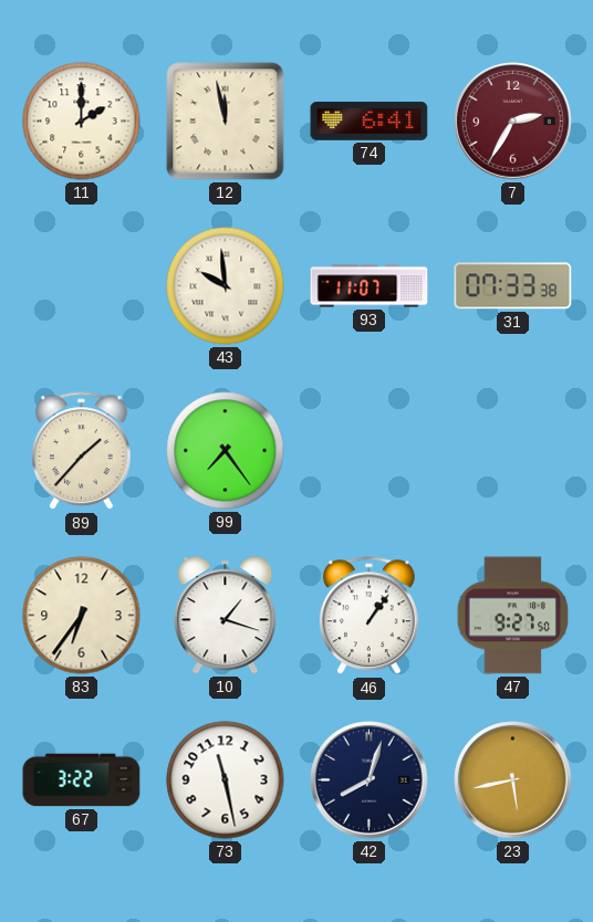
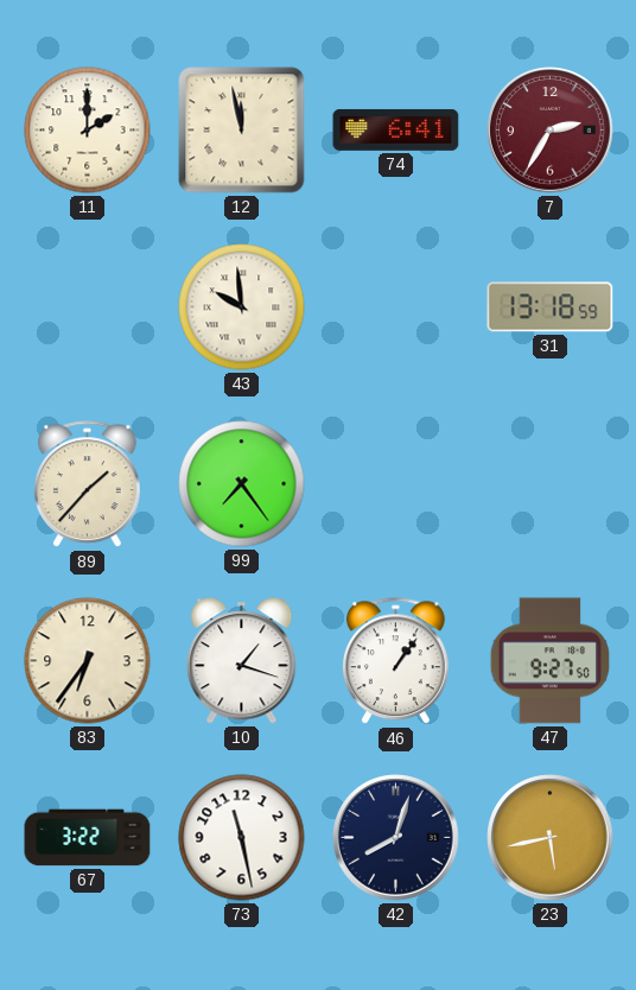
93: 11:07 -> none
31: 07:33 -> 13:18
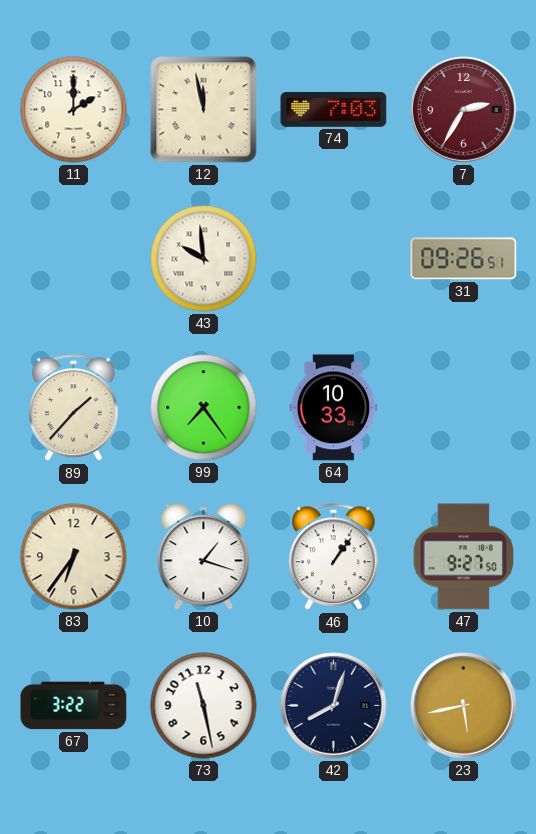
74: 6:41 -> 7:03
31: 13:18 -> 09:26
64: none -> 10:33
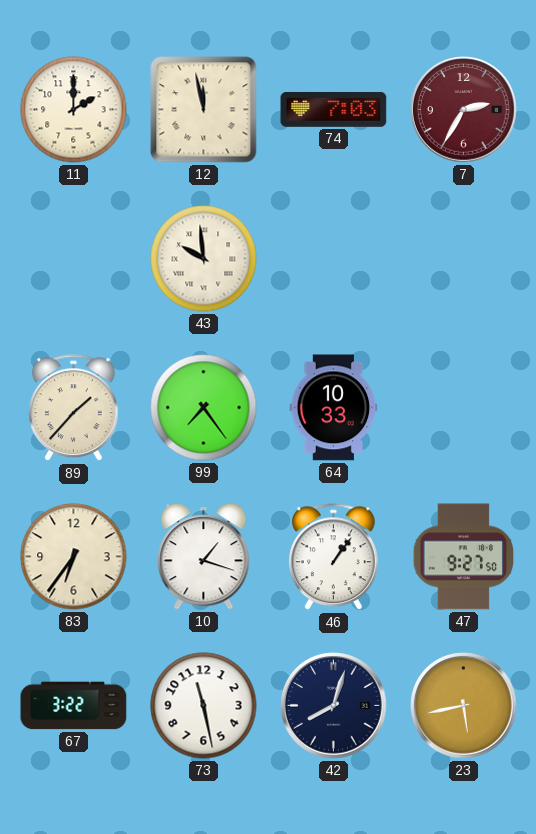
31: 09:26 -> none
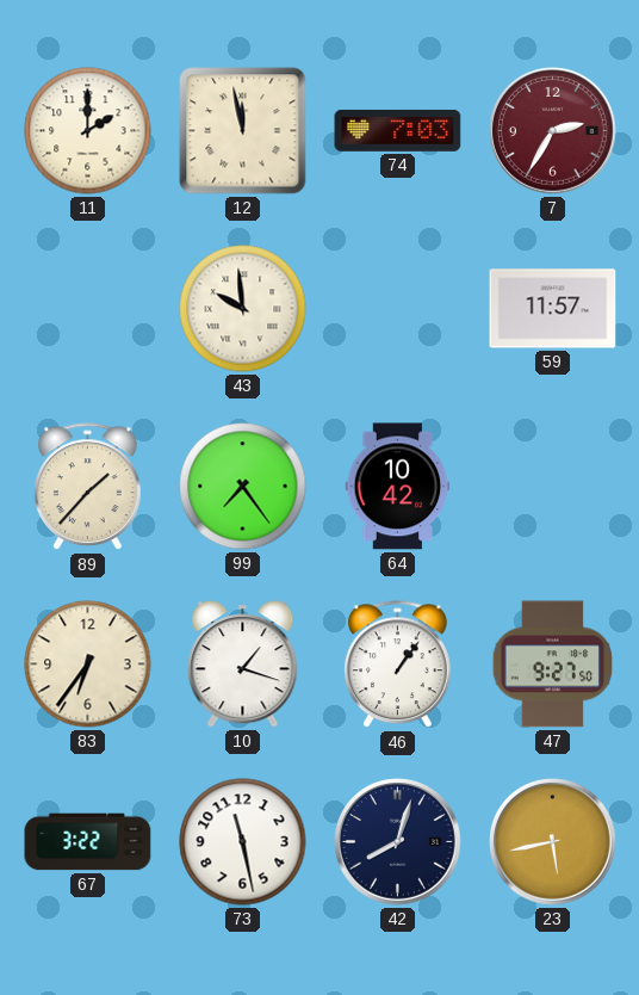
59: none -> 11:57
64: 10:33 -> 10:42
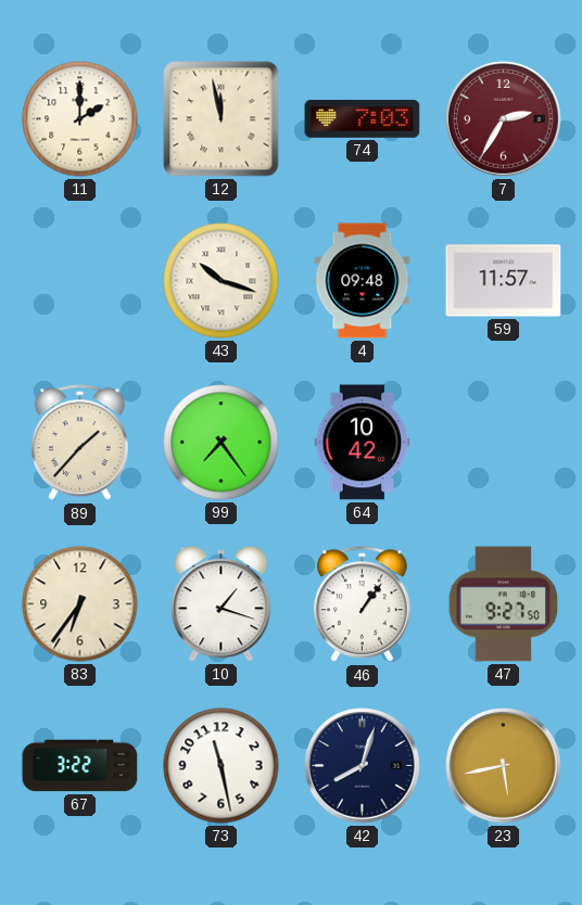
43: 9:59 -> 10:18
4: none -> 09:48
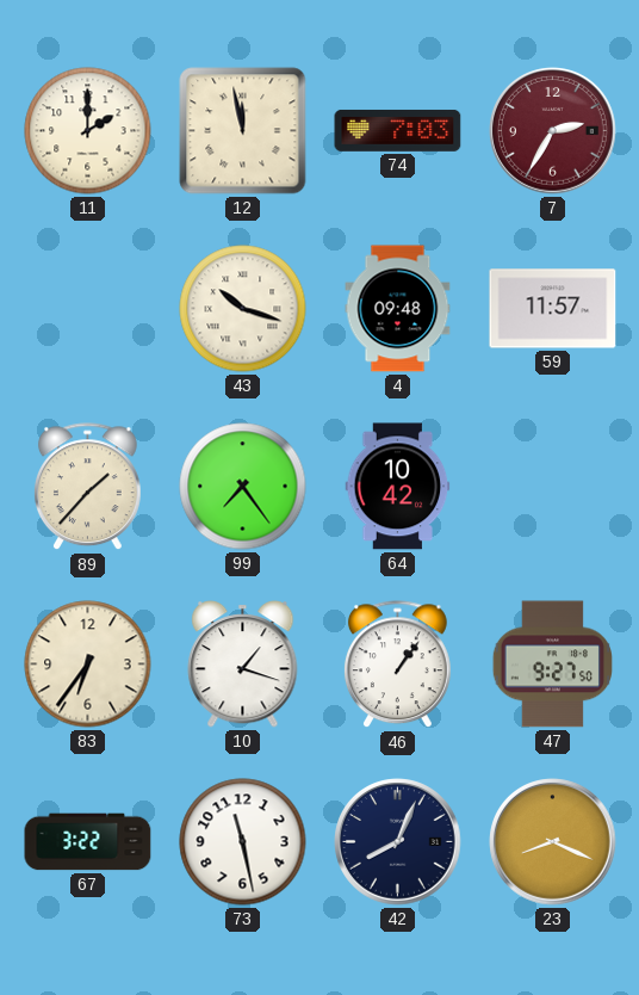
42: 8:03 -> 8:04
23: 5:43 -> 8:19
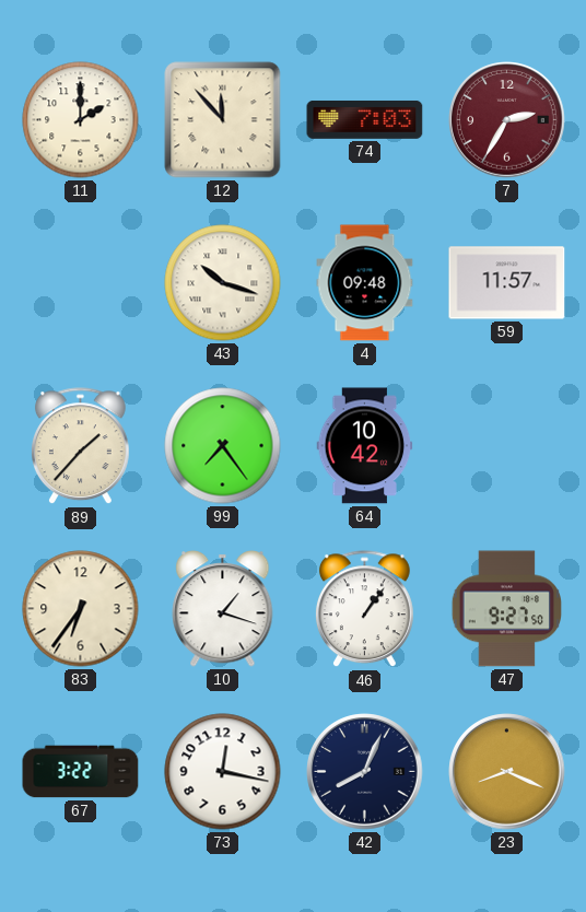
12: 11:58 -> 11:53
73: 11:28 -> 12:17
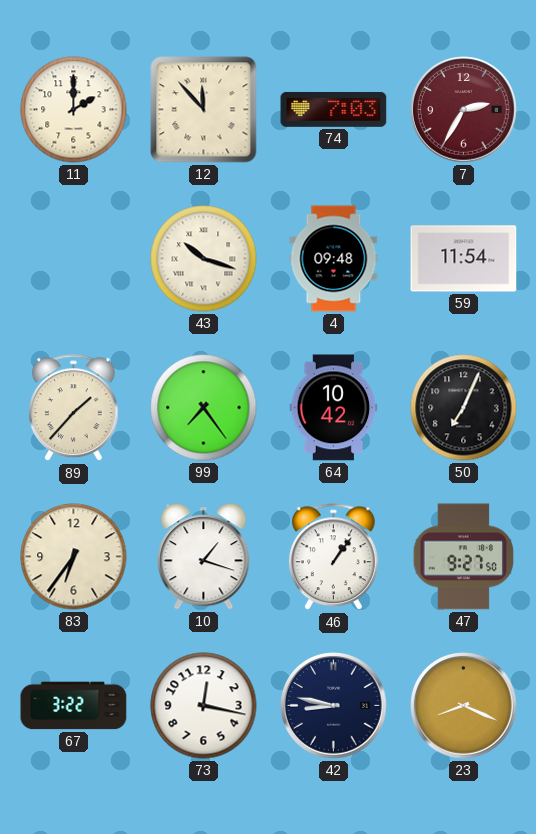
59: 11:57 -> 11:54
50: none -> 7:04
42: 8:04 -> 8:47
